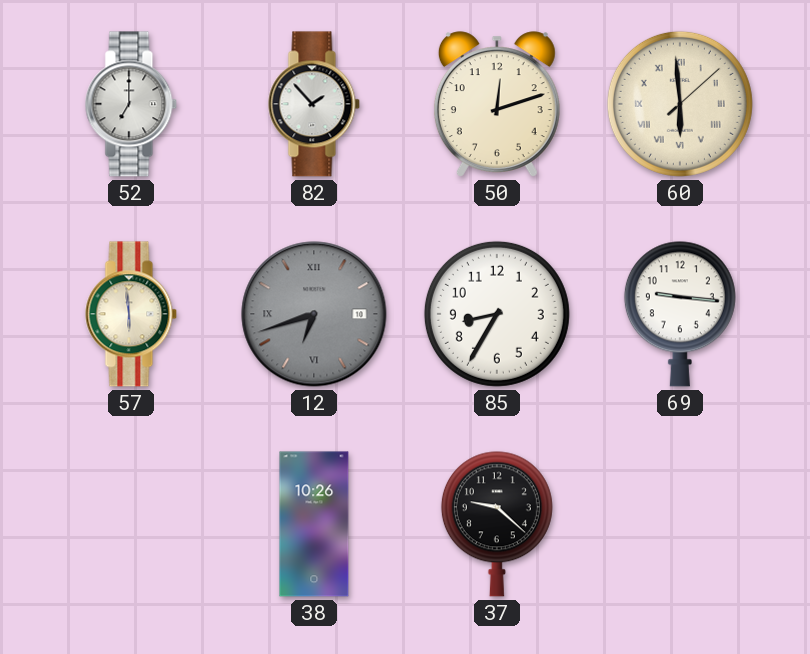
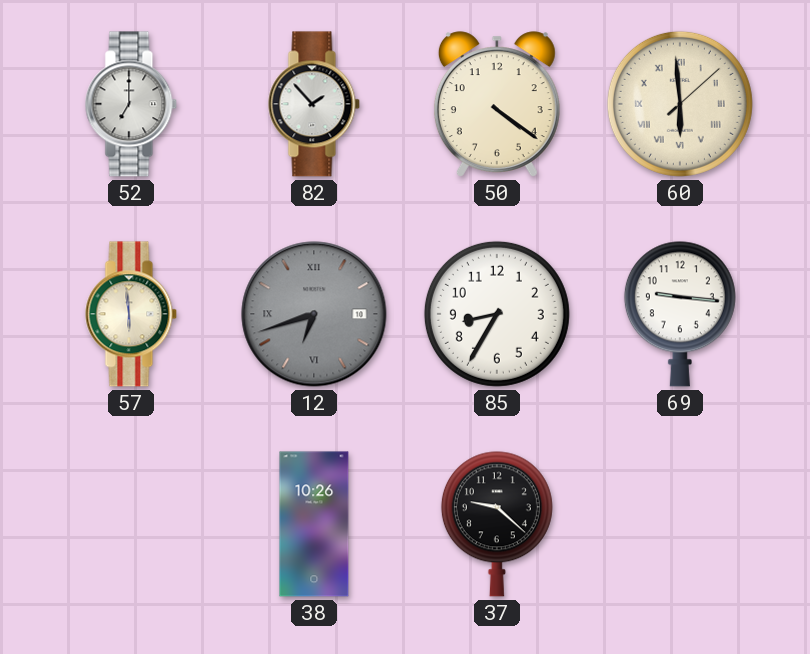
50: 12:12 -> 4:21
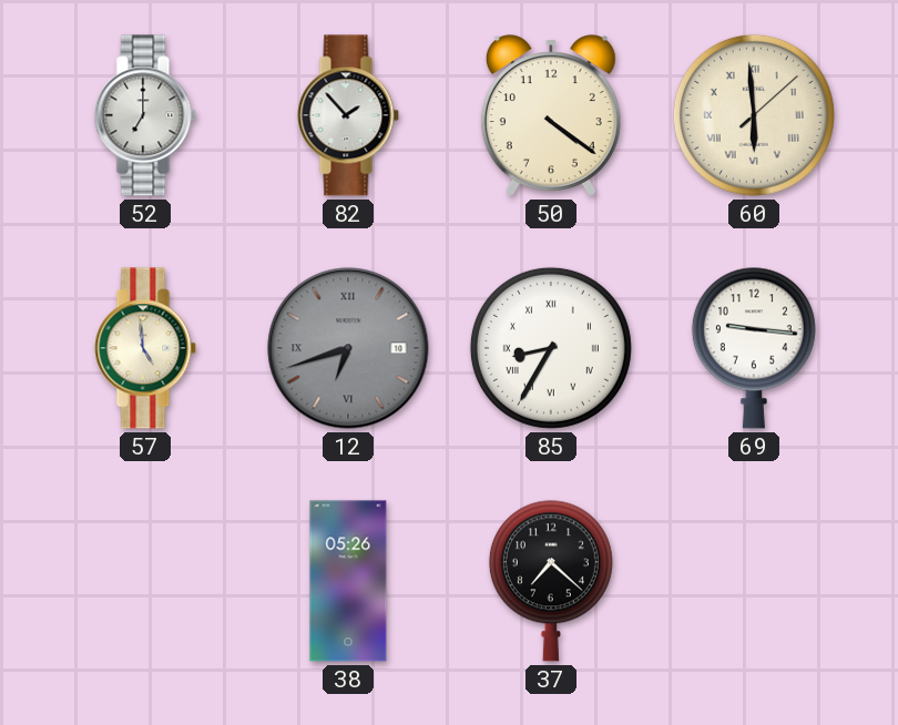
57: 5:59 -> 4:59
85 numerals: Arabic -> Roman
38: 10:26 -> 05:26
37: 9:22 -> 7:22
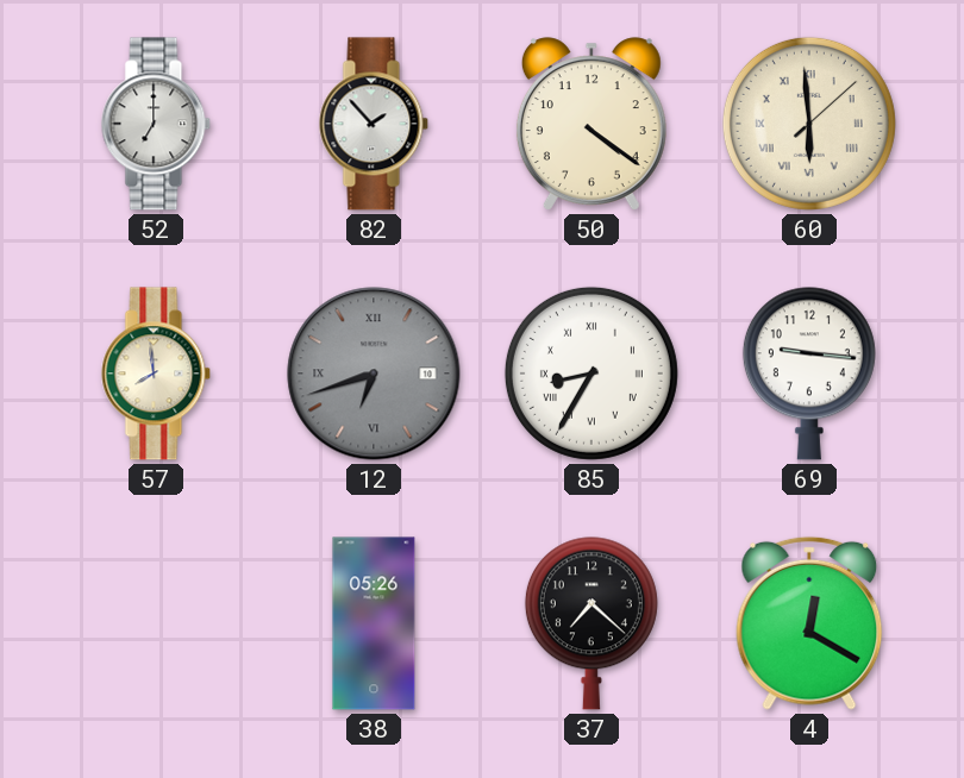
57: 4:59 -> 7:59
4: none -> 12:20
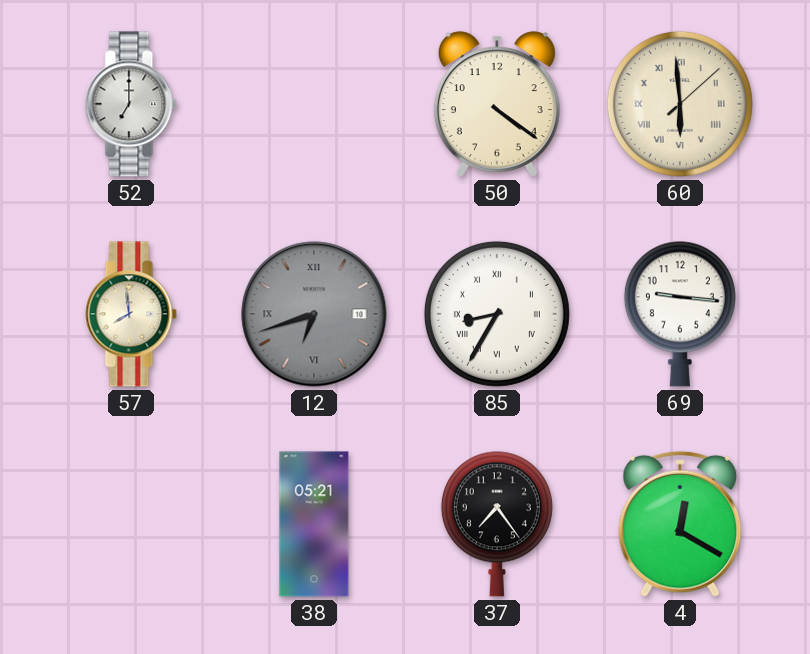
82: 1:53 -> none
38: 05:26 -> 05:21
37: 7:22 -> 7:24
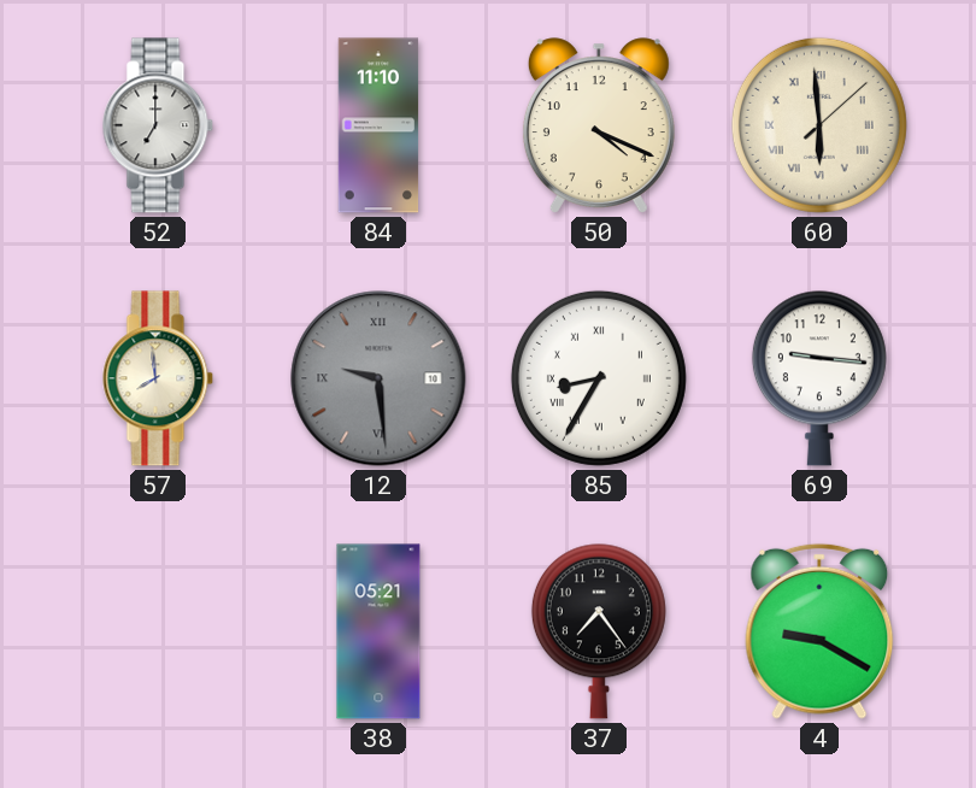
84: none -> 11:10
50: 4:21 -> 4:19
12: 6:42 -> 9:29
4: 12:20 -> 9:20
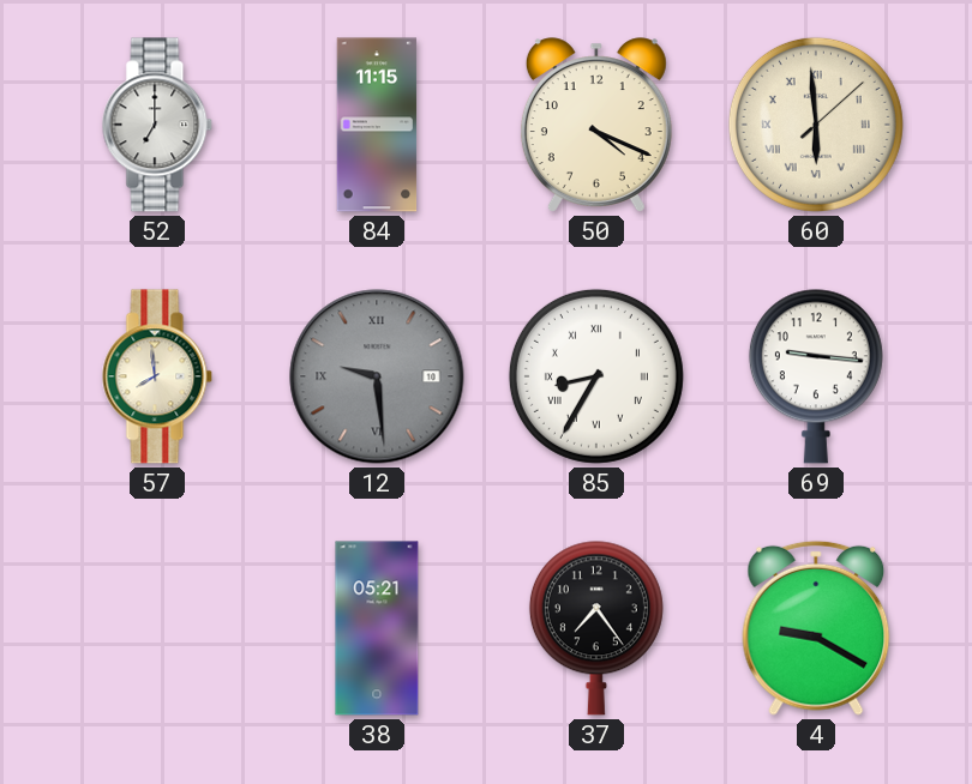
84: 11:10 -> 11:15
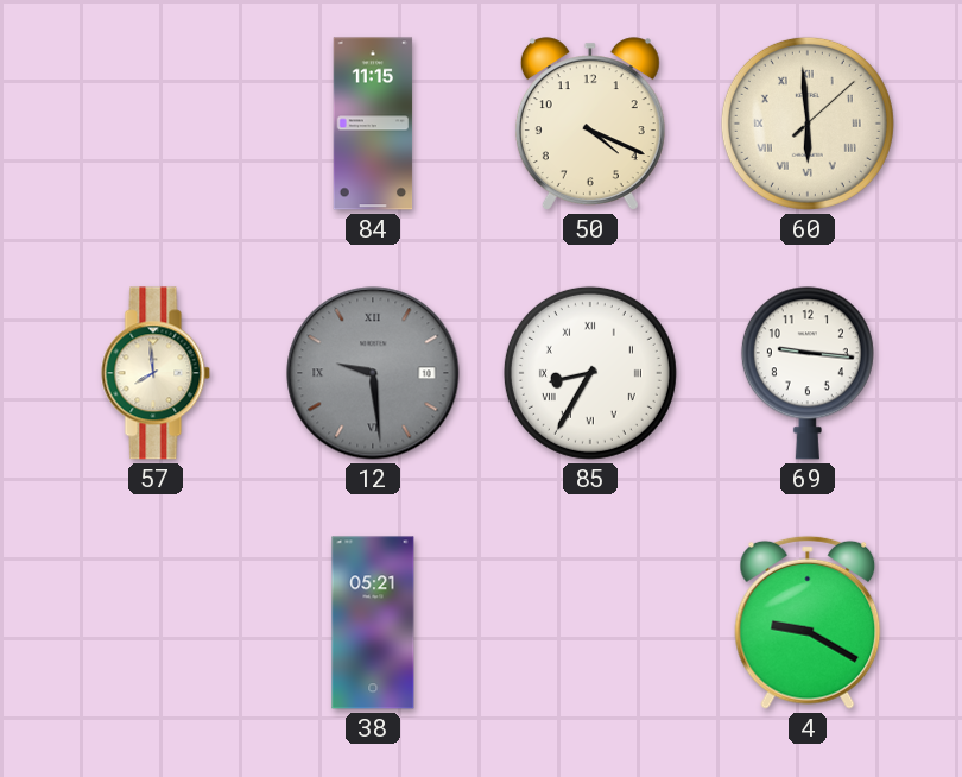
52: 7:00 -> none
37: 7:24 -> none
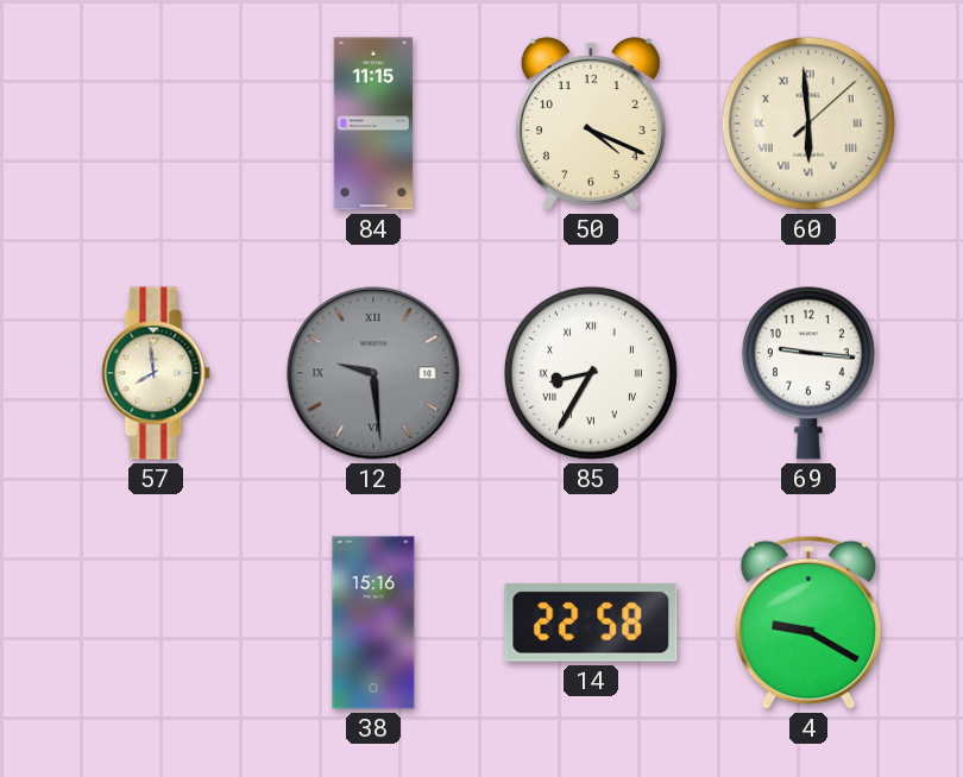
38: 05:21 -> 15:16
14: none -> 22:58
